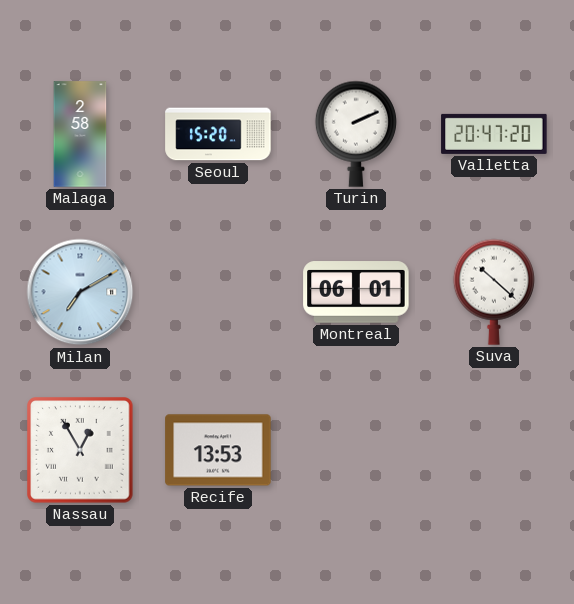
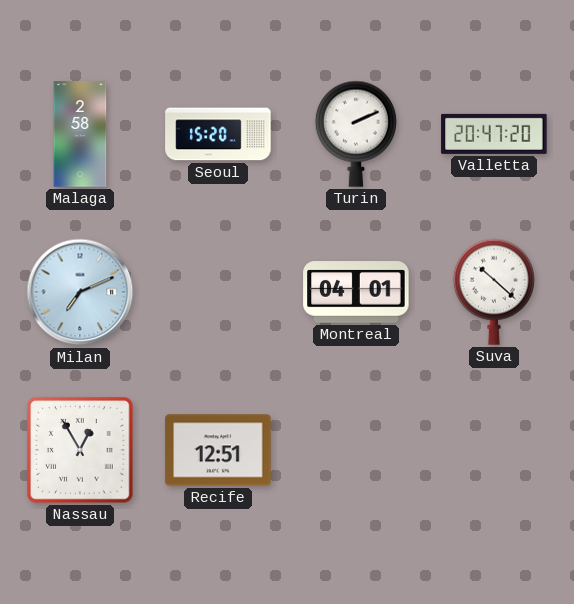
Milan: 7:10 -> 7:11
Montreal: 06:01 -> 04:01
Recife: 13:53 -> 12:51
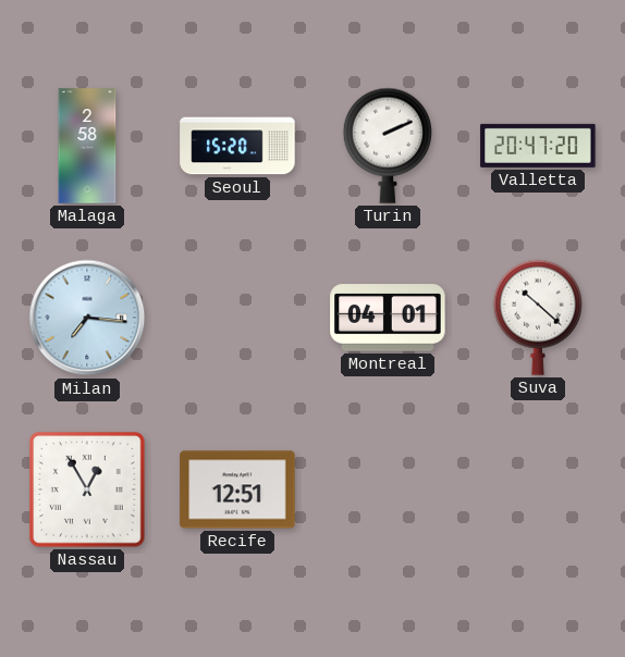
Milan: 7:11 -> 7:16
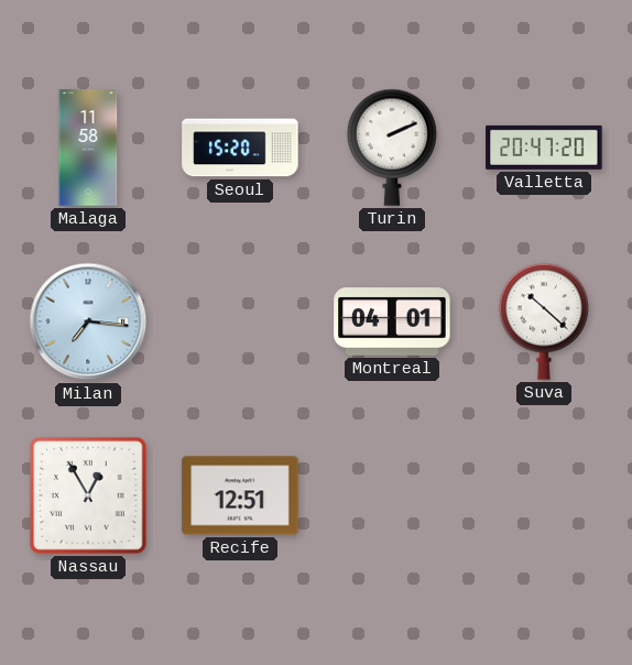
Malaga: 2:58 -> 11:58
